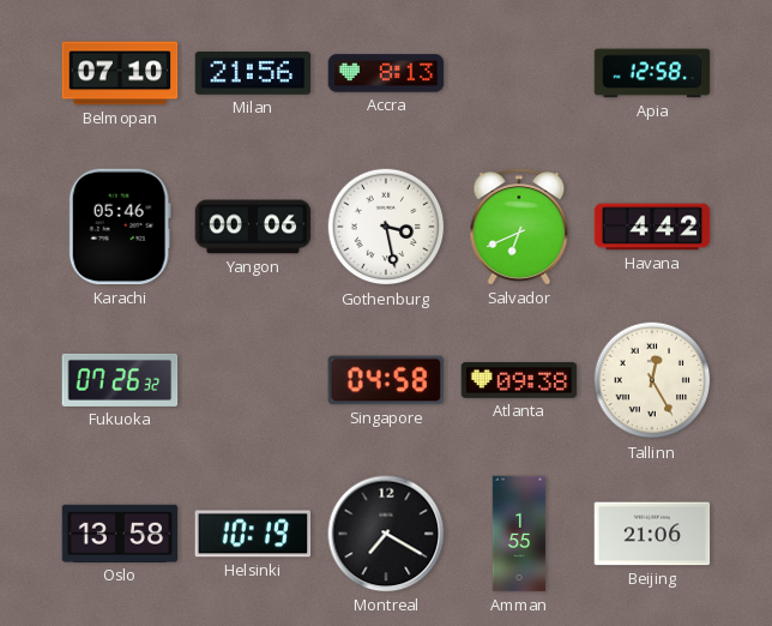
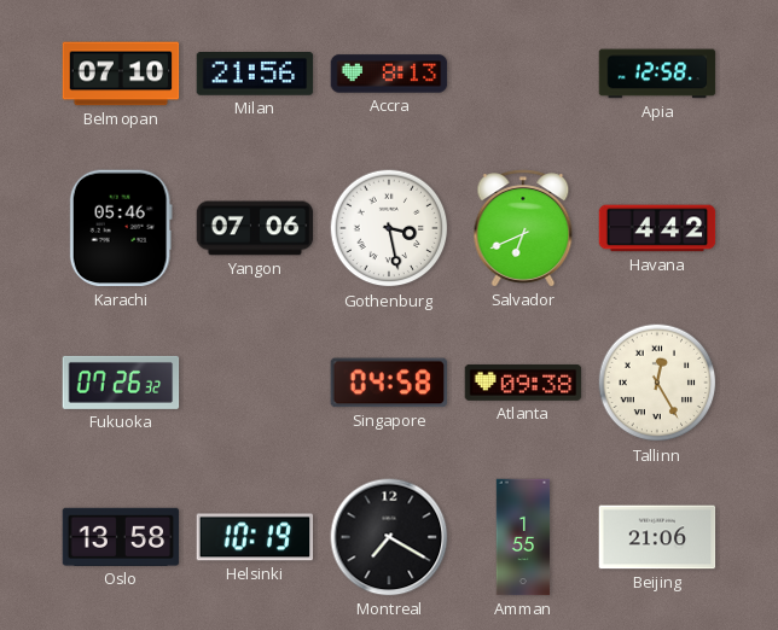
Yangon: 00:06 -> 07:06
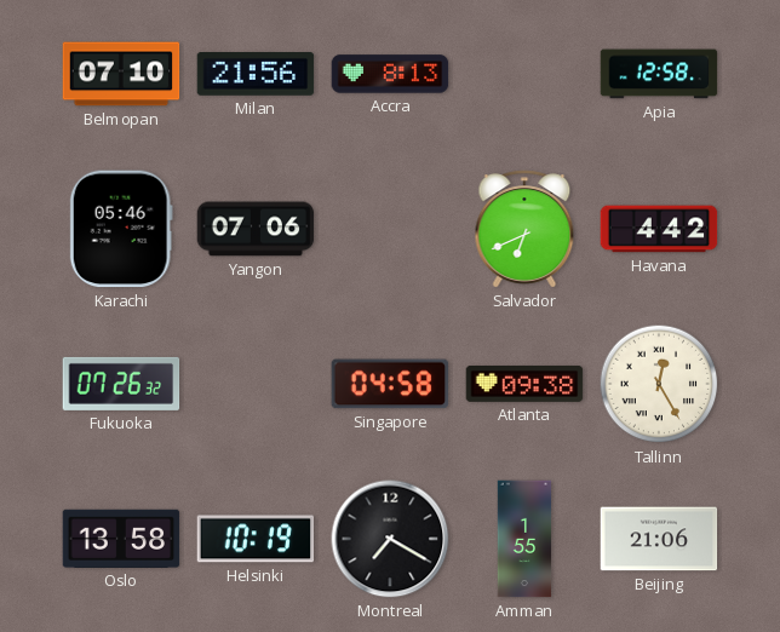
Gothenburg: 3:28 -> none
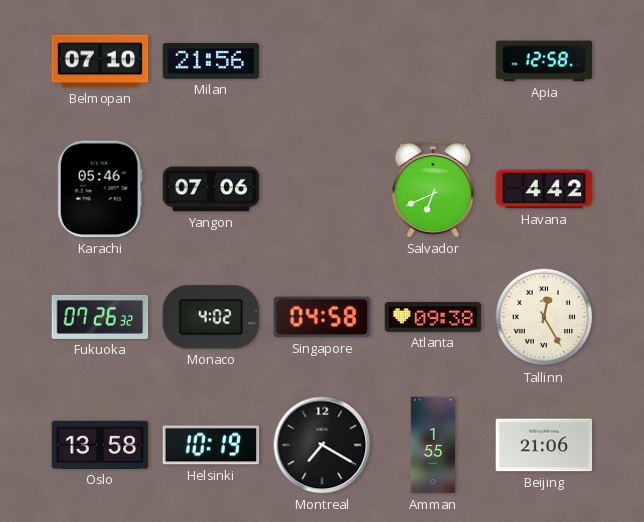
Accra: 8:13 -> none
Monaco: none -> 4:02
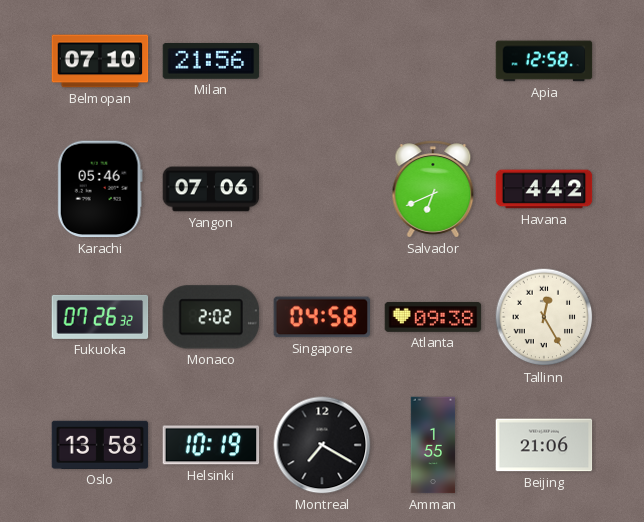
Monaco: 4:02 -> 2:02
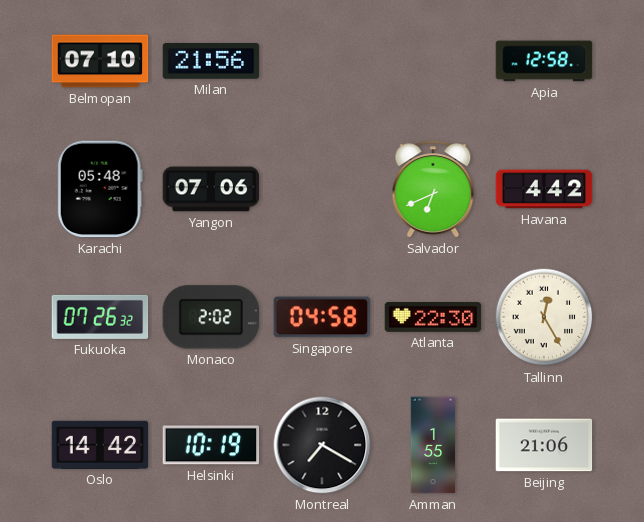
Karachi: 05:46 -> 05:48
Atlanta: 09:38 -> 22:30
Oslo: 13:58 -> 14:42
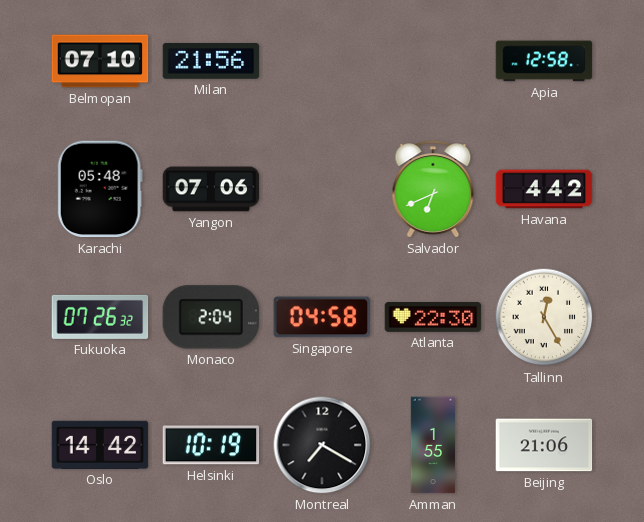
Monaco: 2:02 -> 2:04
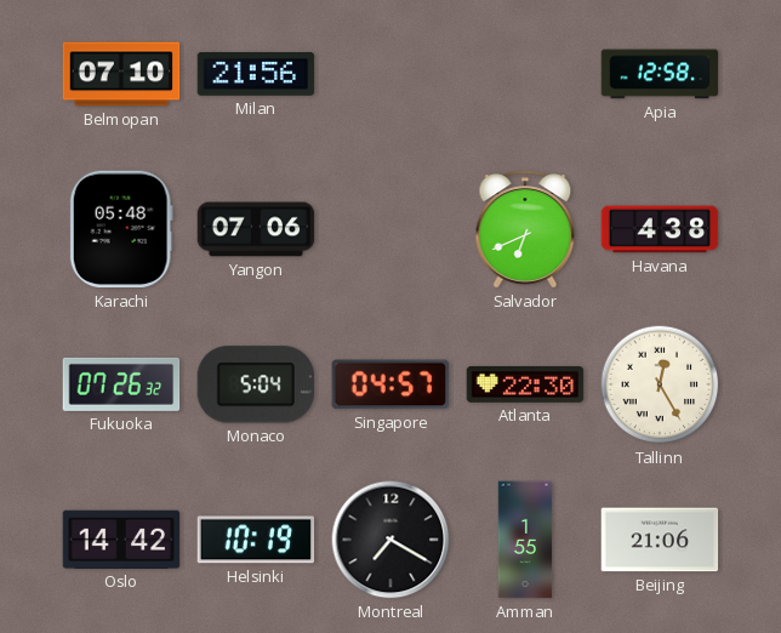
Havana: 4:42 -> 4:38
Monaco: 2:04 -> 5:04
Singapore: 04:58 -> 04:57
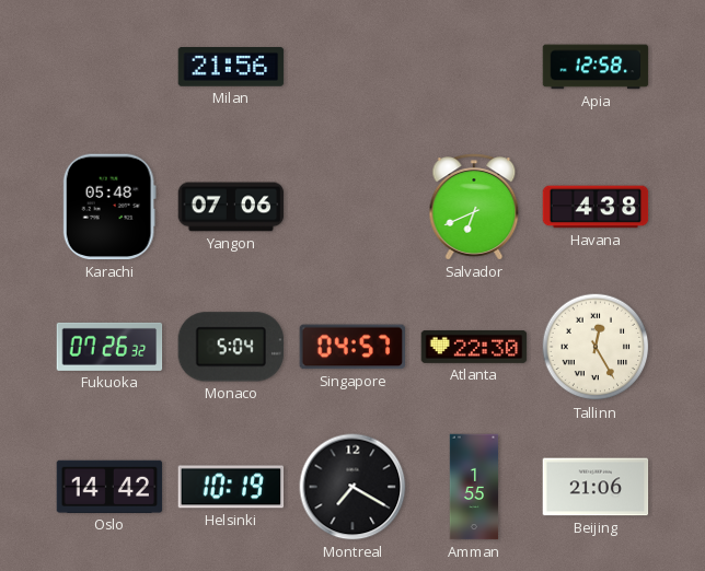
Belmopan: 07:10 -> none
